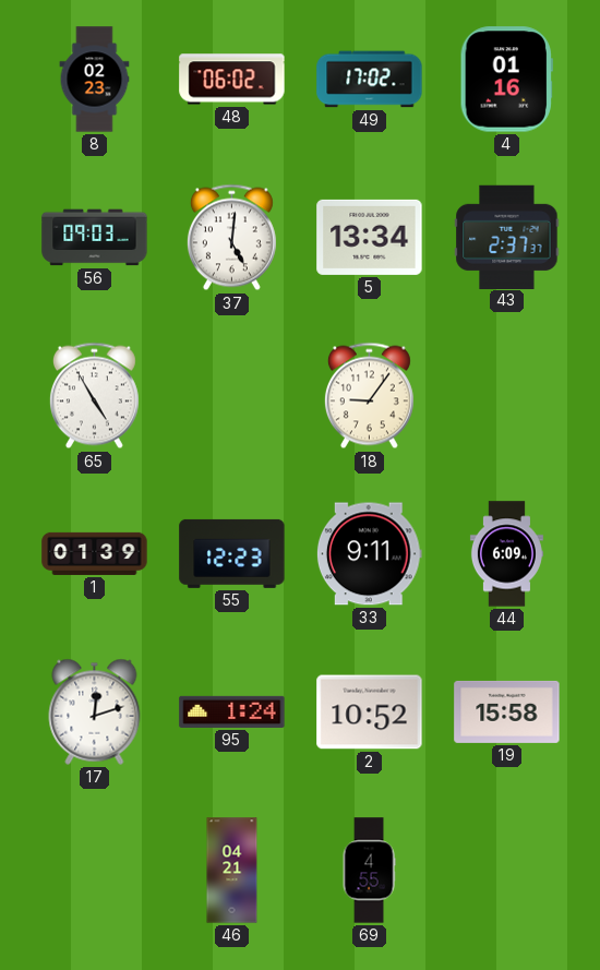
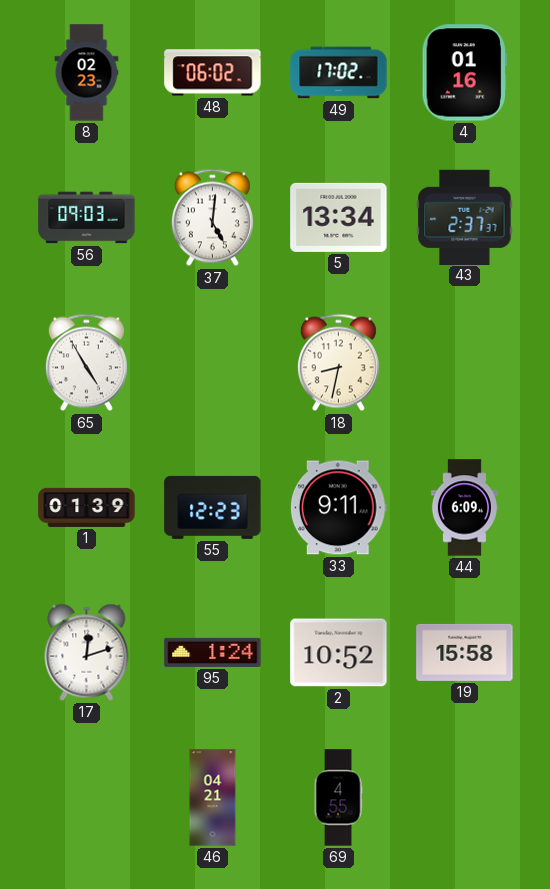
18: 9:06 -> 8:32
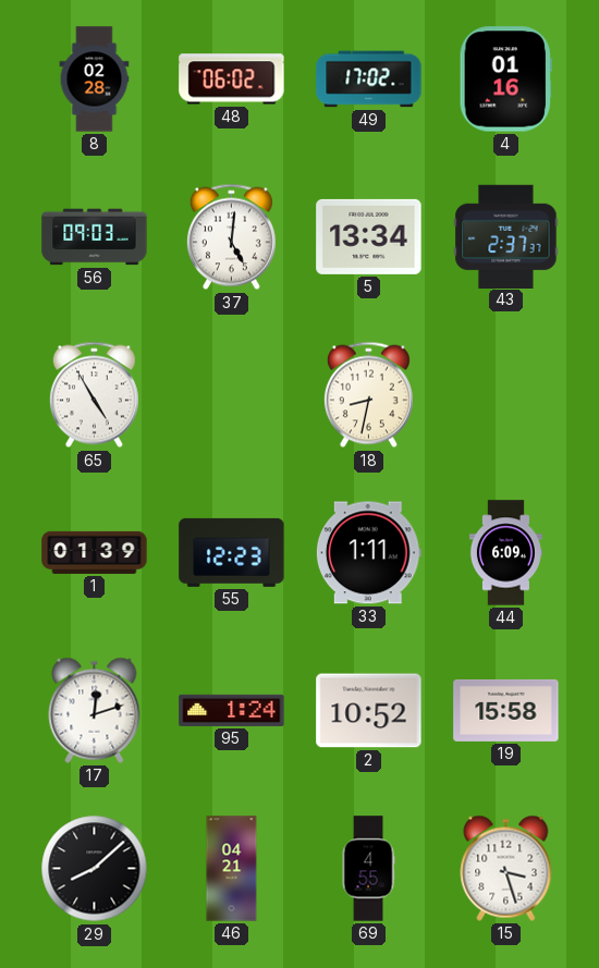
8: 02:23 -> 02:28
33: 9:11 -> 1:11
29: none -> 8:08
15: none -> 3:27
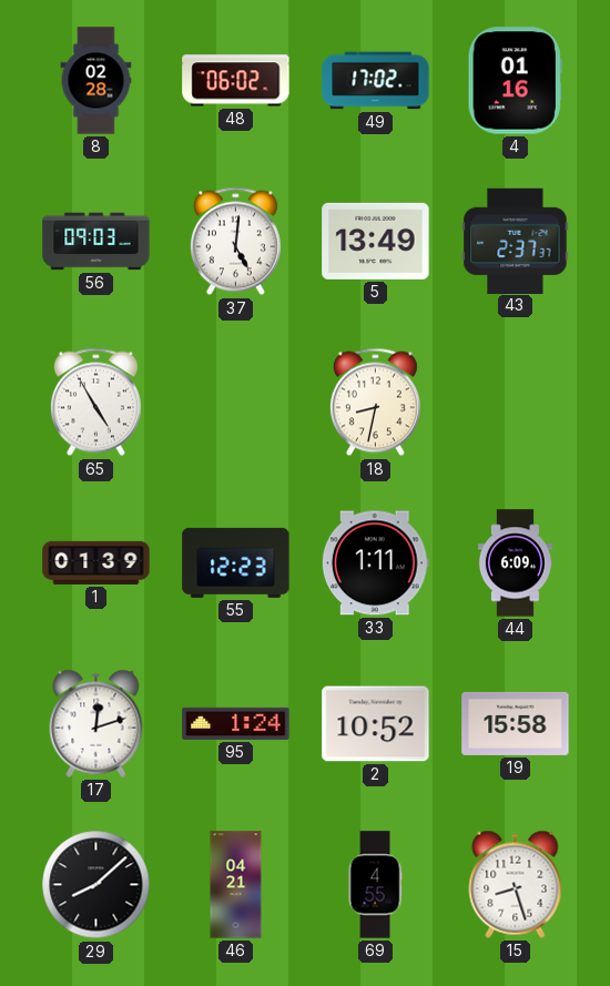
5: 13:34 -> 13:49
15: 3:27 -> 8:27
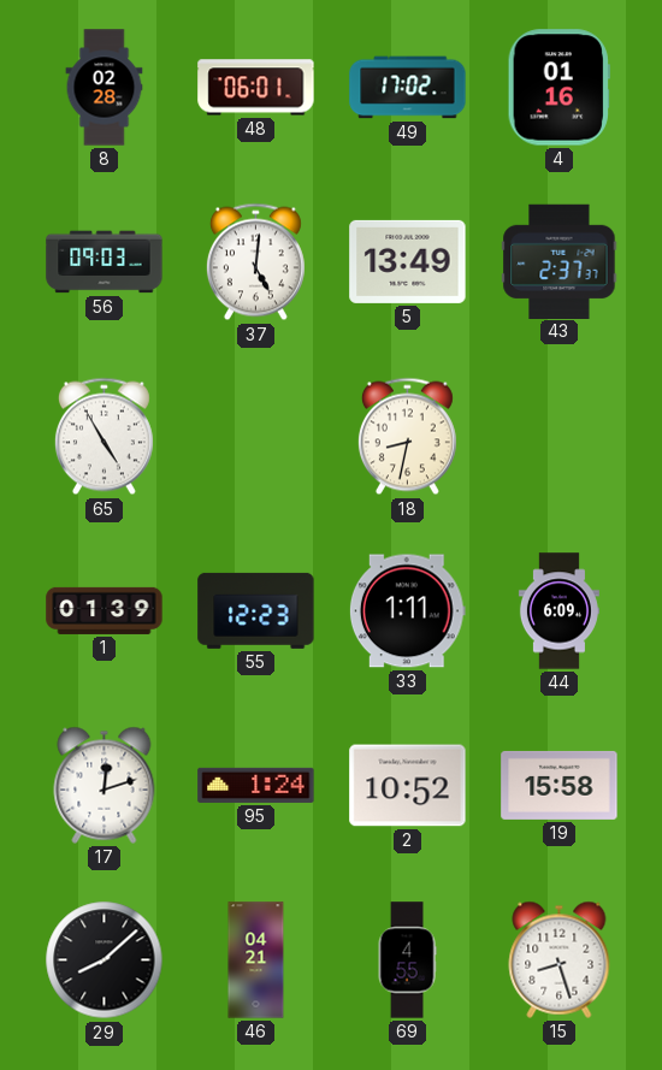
48: 06:02 -> 06:01
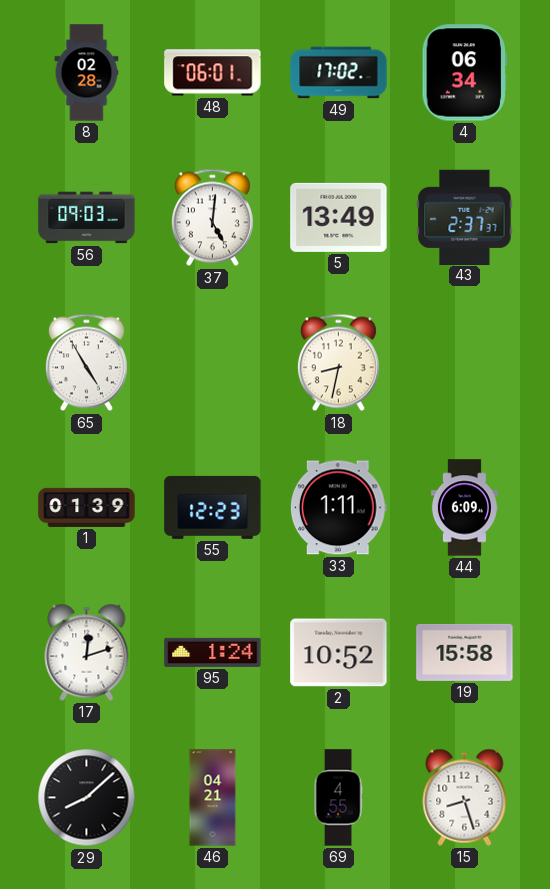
4: 01:16 -> 06:34
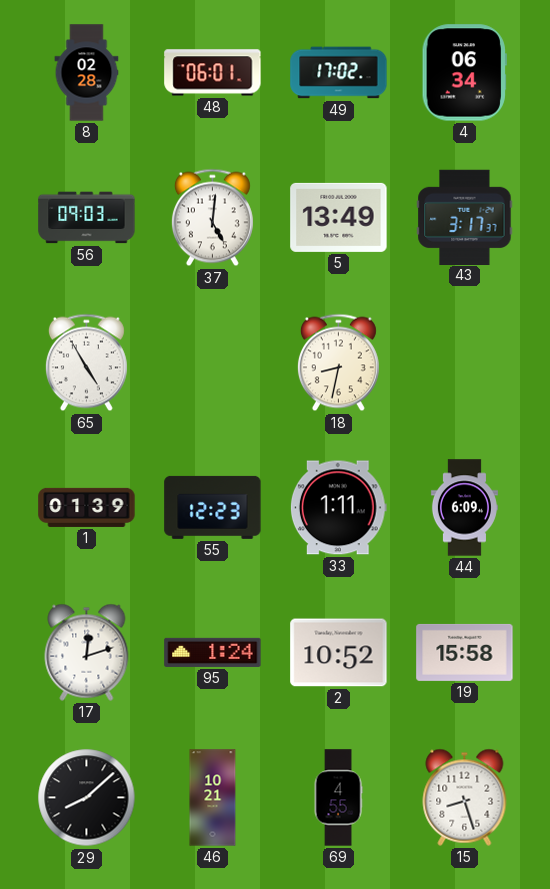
43: 2:37 -> 3:17
46: 04:21 -> 10:21
